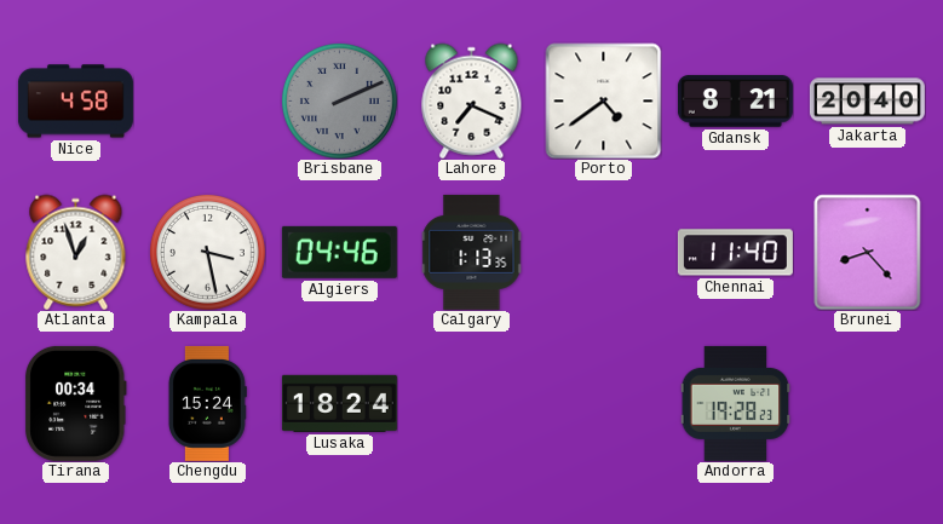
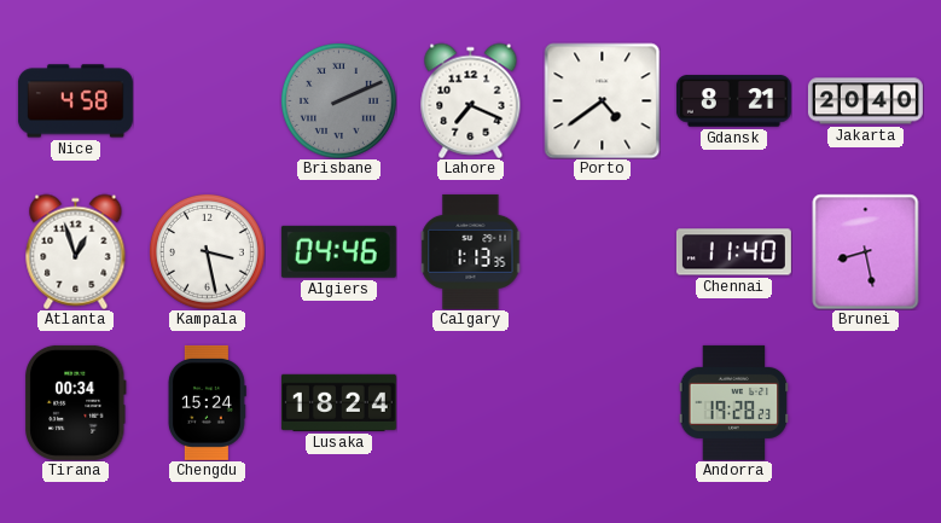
Brunei: 8:23 -> 8:28
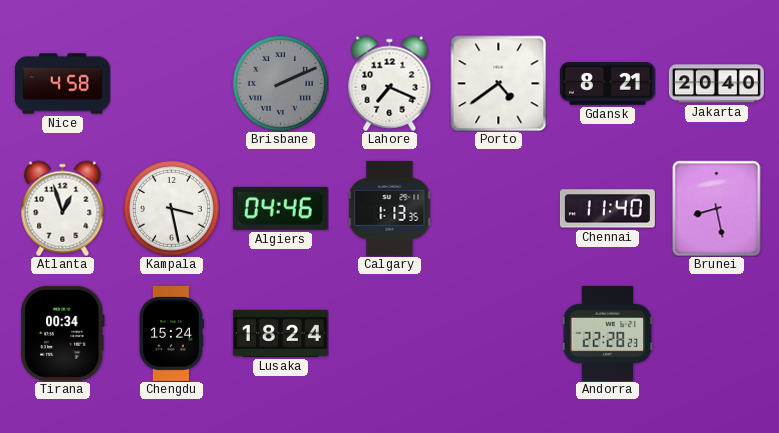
Andorra: 19:28 -> 22:28
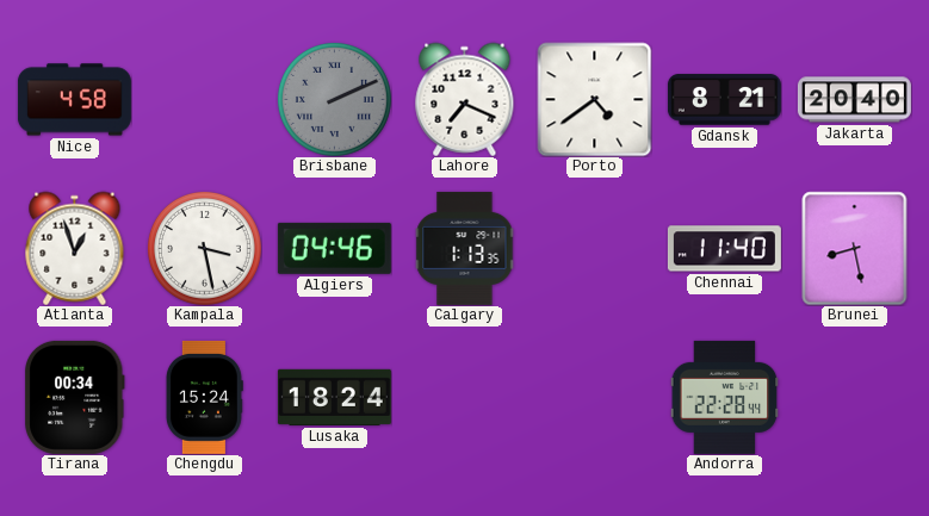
Andorra: 22:28:23 -> 22:28:44
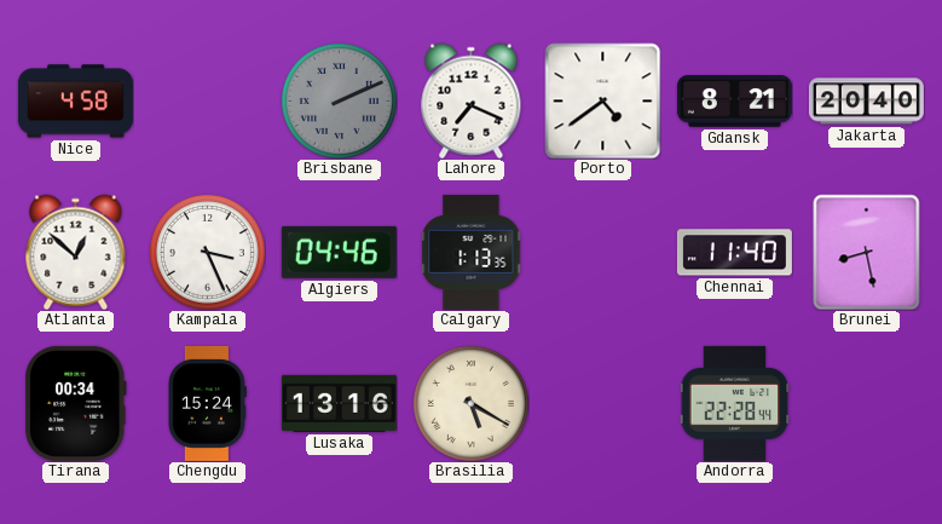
Atlanta: 12:57 -> 12:52
Kampala: 3:28 -> 3:26
Lusaka: 18:24 -> 13:16
Brasilia: none -> 5:20
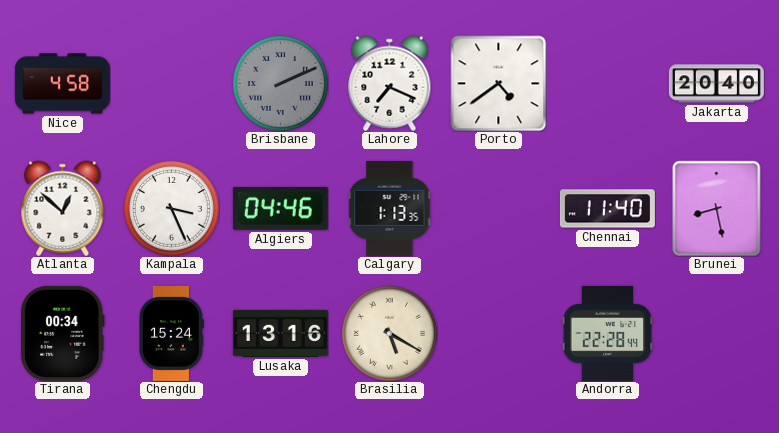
Gdansk: 8:21 -> none
